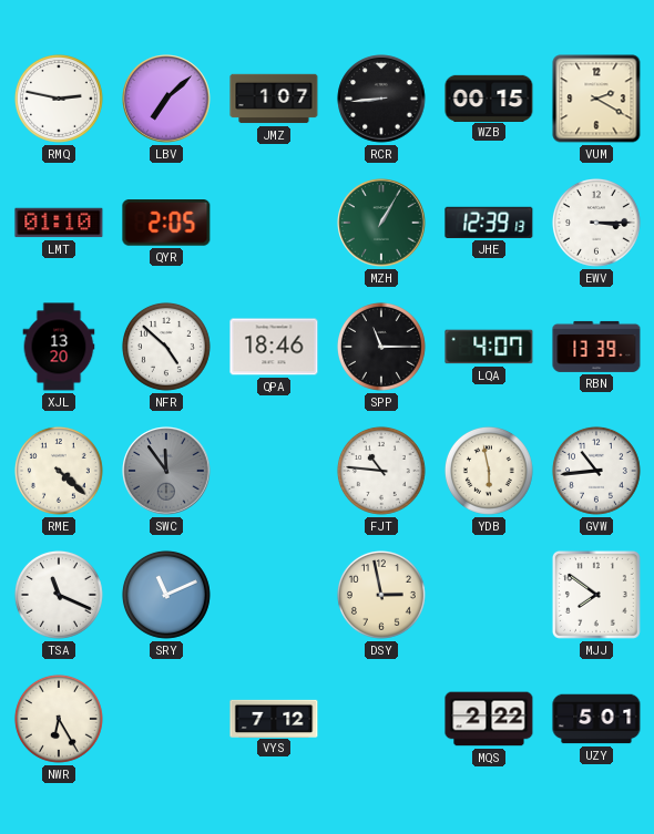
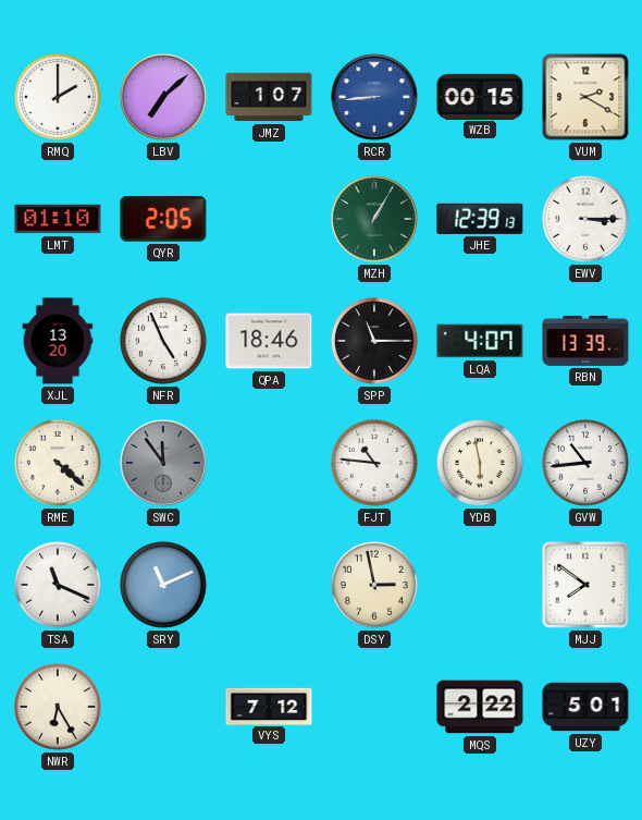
RMQ: 2:47 -> 2:00
RCR dial: black -> blue
NFR: 4:52 -> 4:56
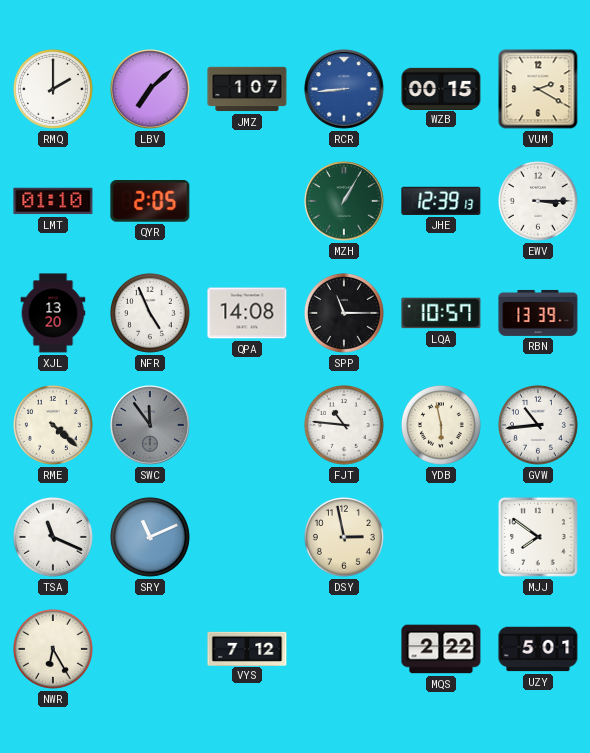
QPA: 18:46 -> 14:08
LQA: 4:07 -> 10:57
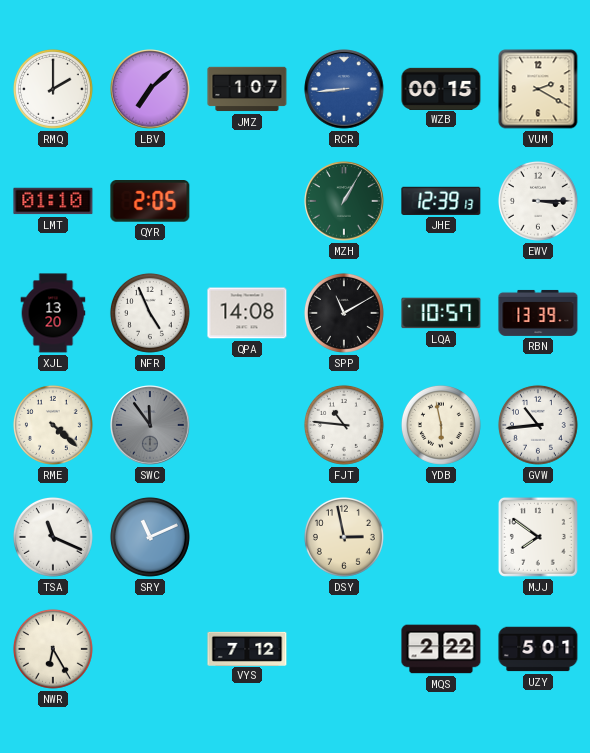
SPP: 11:15 -> 11:10
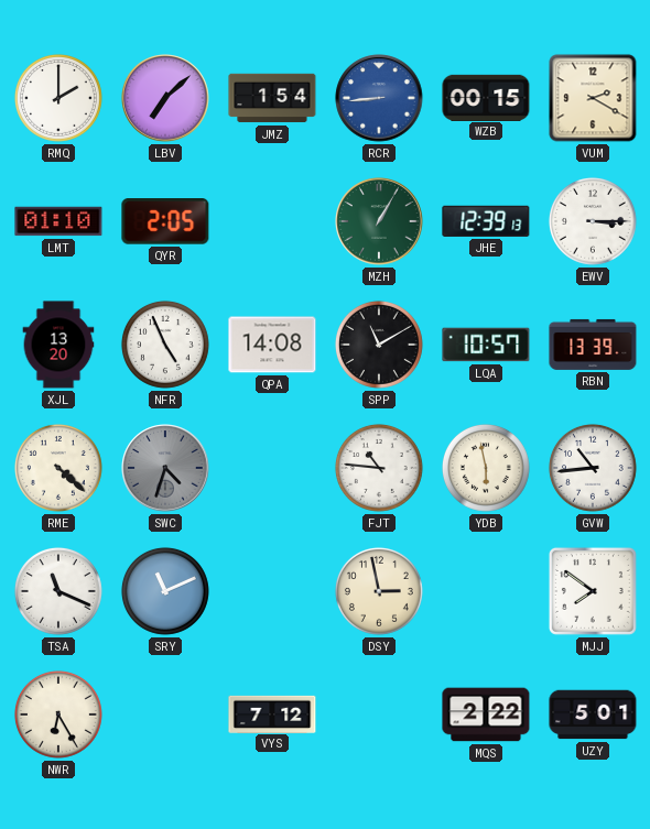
JMZ: 1:07 -> 1:54
SWC: 11:54 -> 4:33
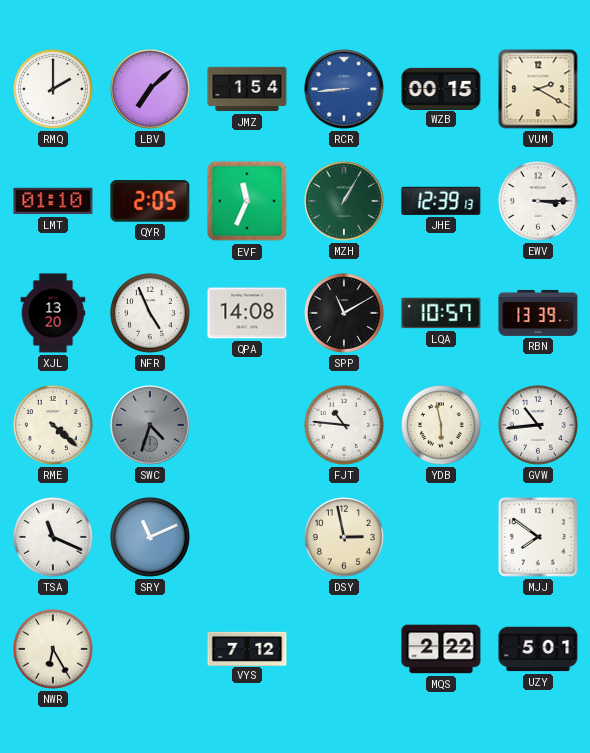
EVF: none -> 11:34
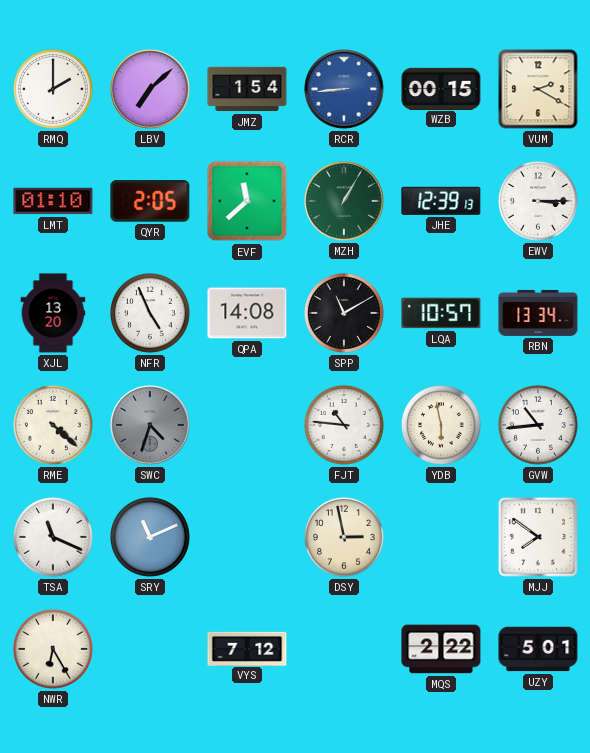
EVF: 11:34 -> 11:38
RBN: 13:39 -> 13:34
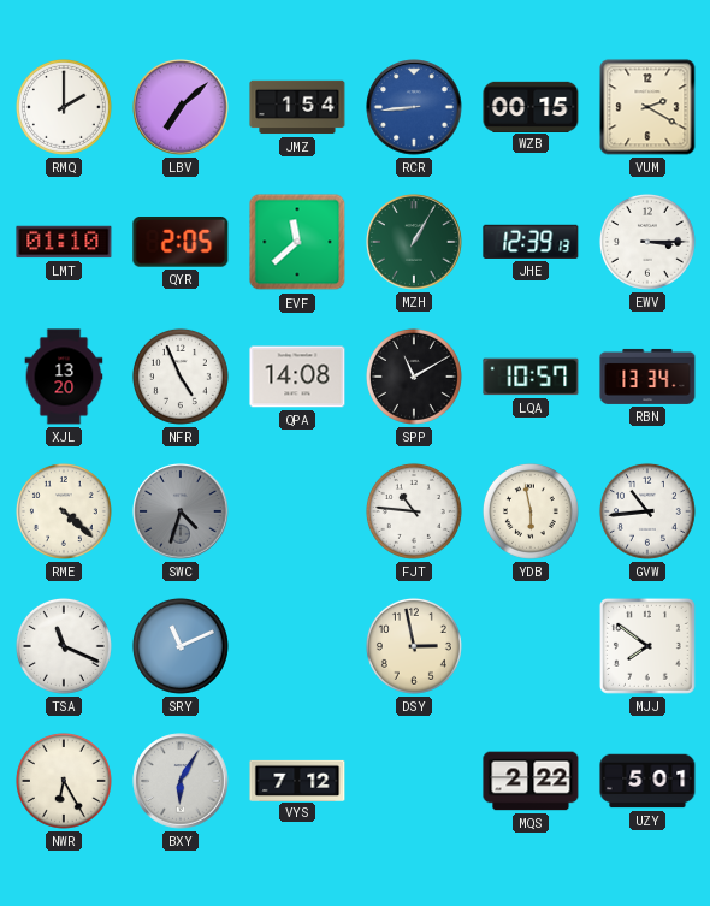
BXY: none -> 6:05
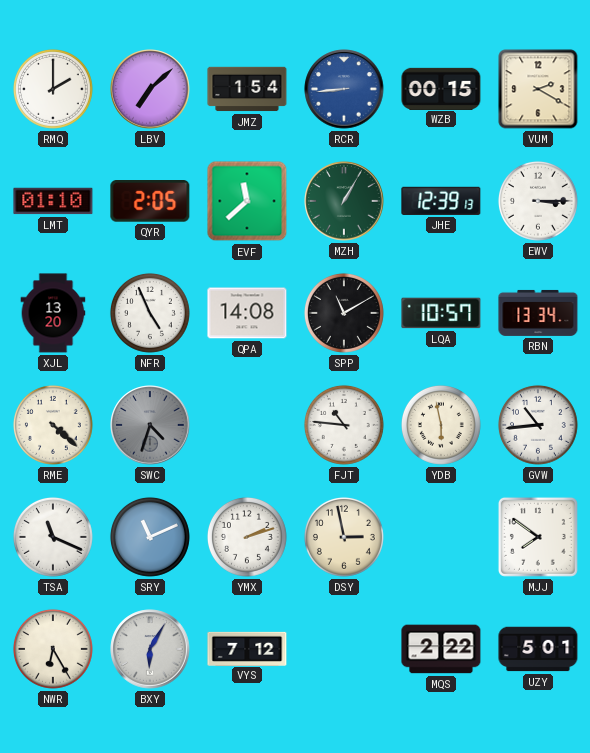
YMX: none -> 2:12
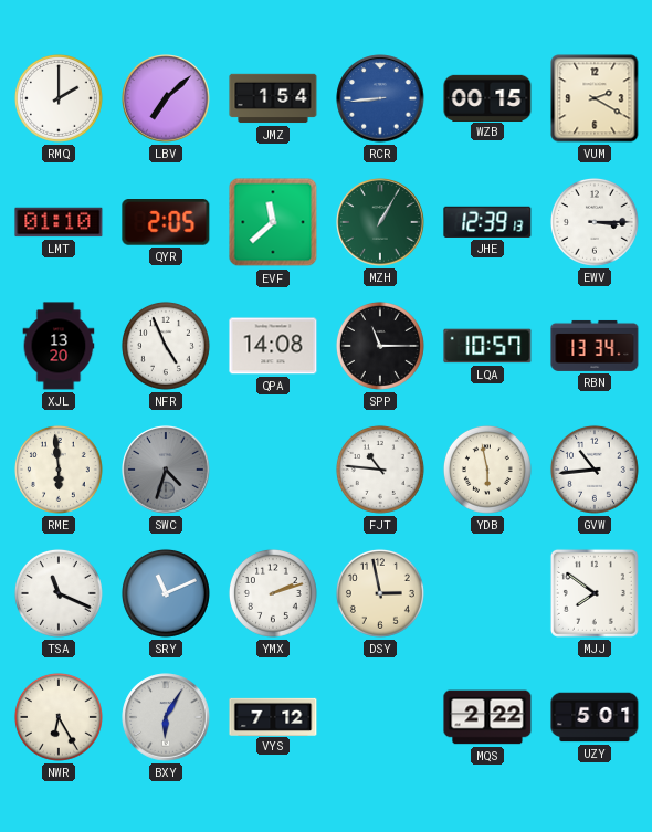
SPP: 11:10 -> 11:15
RME: 4:22 -> 5:59
